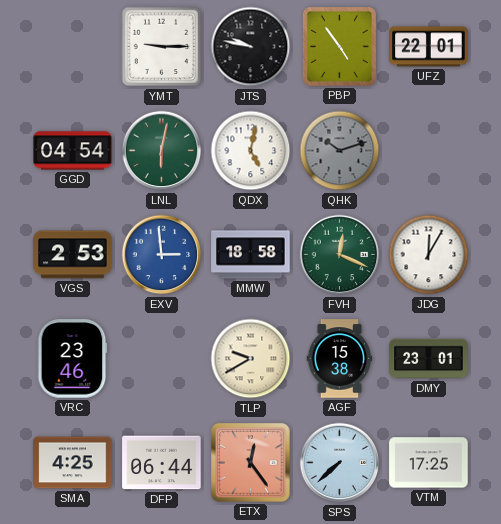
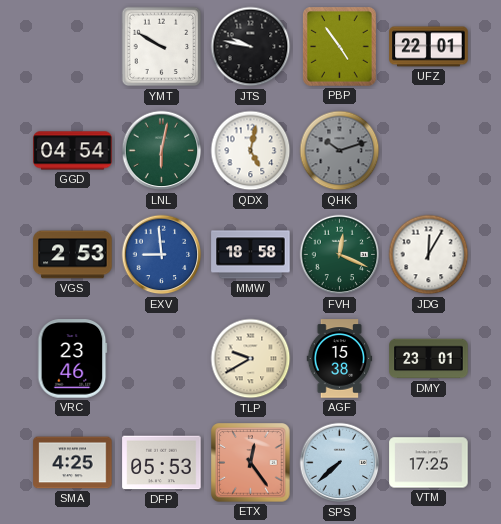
YMT: 9:15 -> 9:50
EXV: 2:59 -> 8:59
DFP: 06:44 -> 05:53
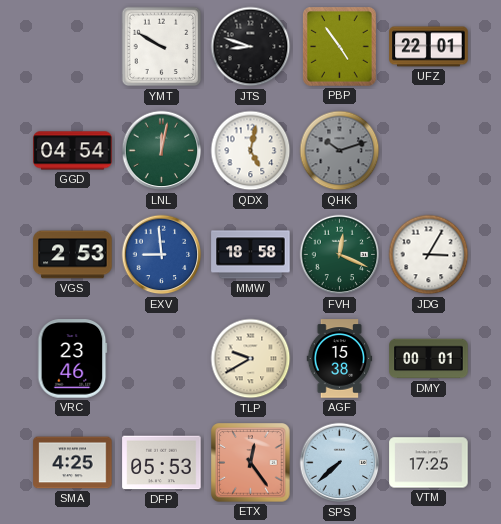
JTS: 9:47 -> 8:48
LNL: 6:02 -> 12:02
JDG: 12:05 -> 3:05
DMY: 23:01 -> 00:01
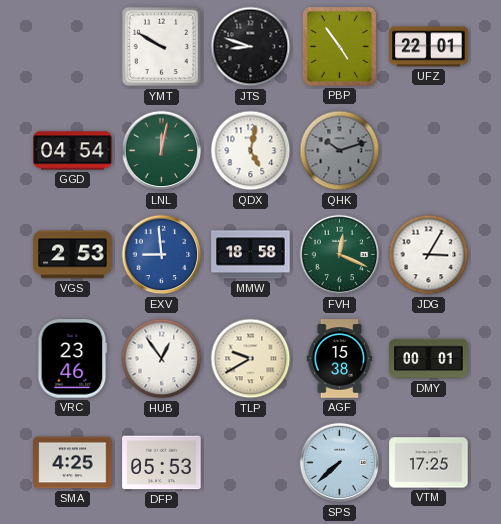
HUB: none -> 12:54
ETX: 12:24 -> none
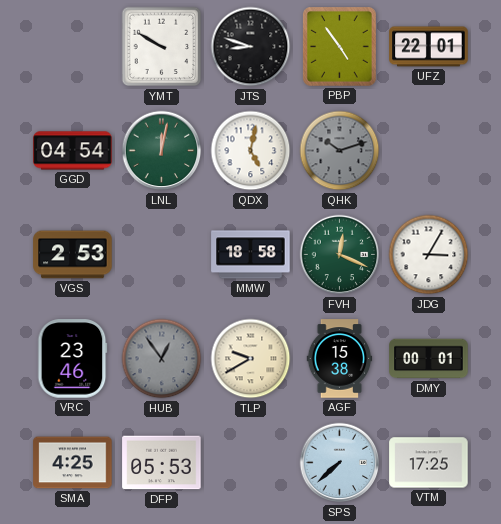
EXV: 8:59 -> none
HUB dial: white -> grey
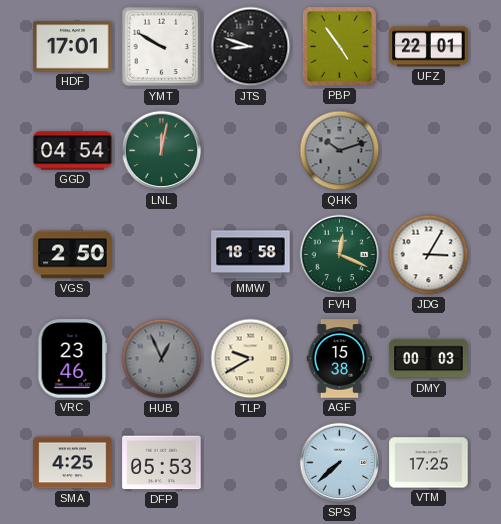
HDF: none -> 17:01
QDX: 5:02 -> none
VGS: 2:53 -> 2:50
HUB: 12:54 -> 12:56
DMY: 00:01 -> 00:03
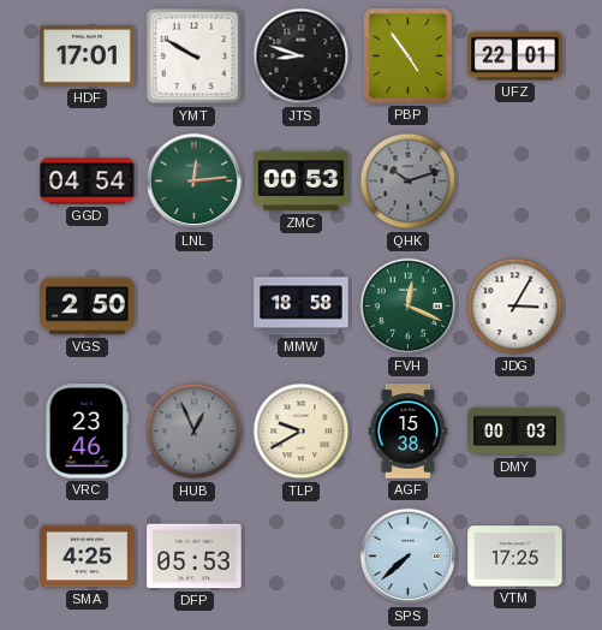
LNL: 12:02 -> 12:14
ZMC: none -> 00:53
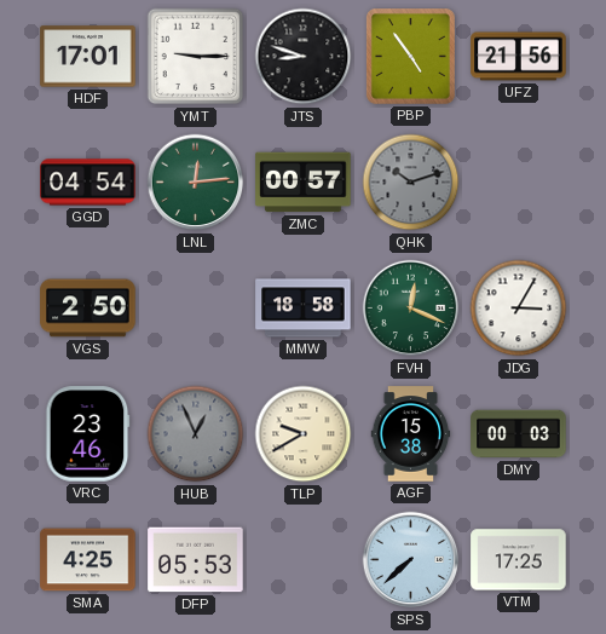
YMT: 9:50 -> 9:15
UFZ: 22:01 -> 21:56
ZMC: 00:53 -> 00:57
